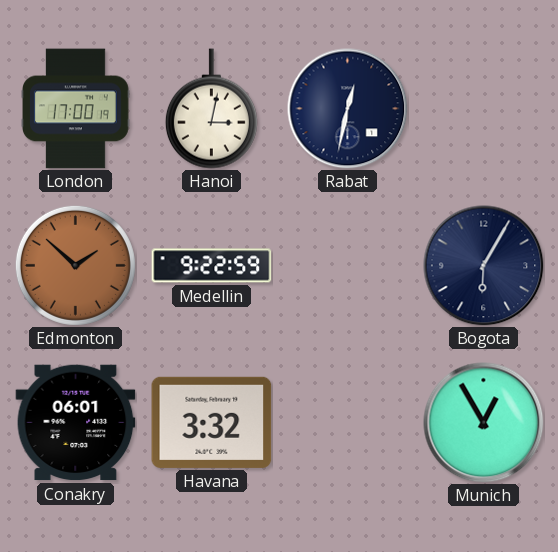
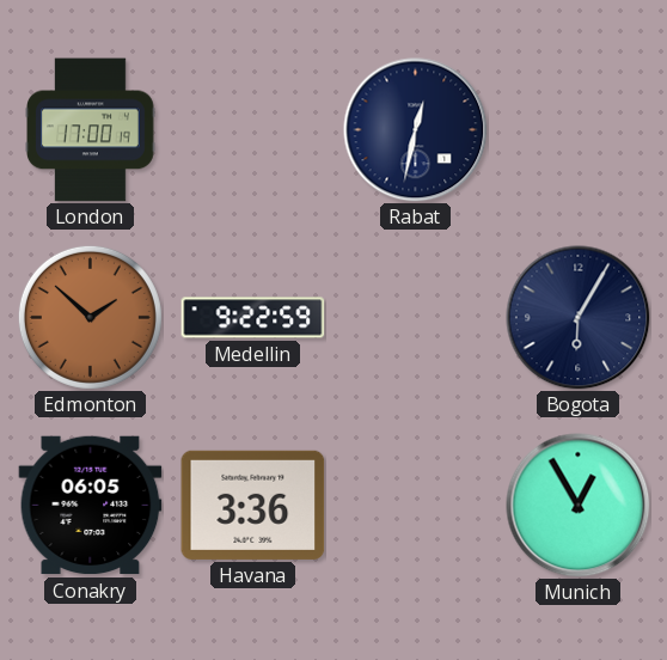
Hanoi: 3:02 -> none
Conakry: 06:01 -> 06:05
Havana: 3:32 -> 3:36
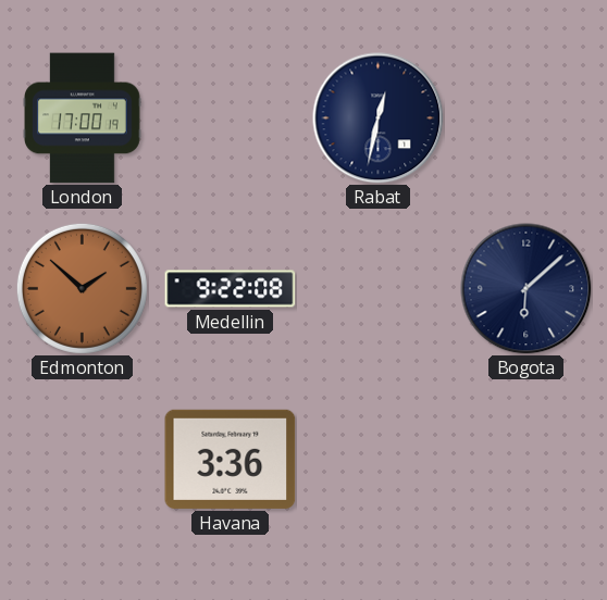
Medellin: 9:22:59 -> 9:22:08
Bogota: 6:05 -> 6:08
Conakry: 06:05 -> none
Munich: 12:55 -> none
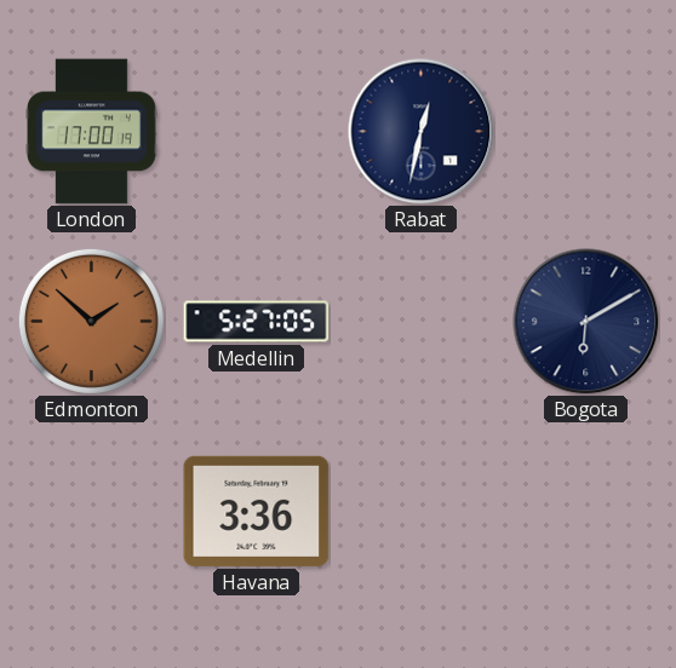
Medellin: 9:22 -> 5:27
Bogota: 6:08 -> 6:10
